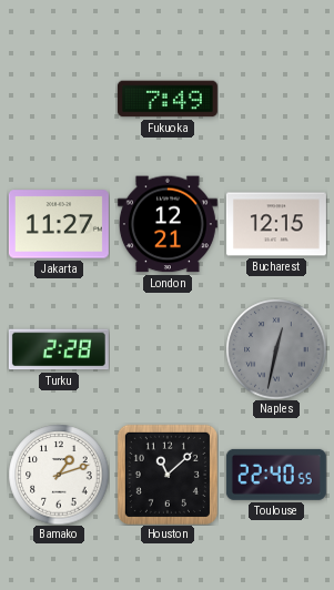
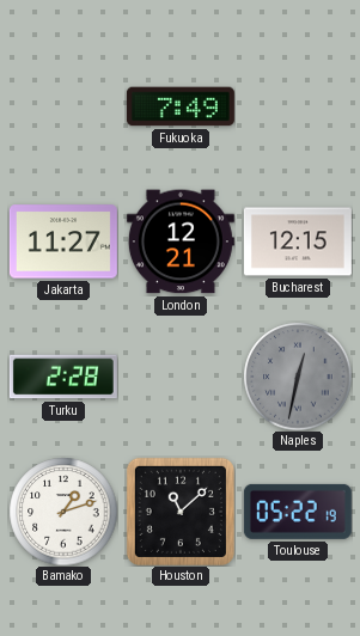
Toulouse: 22:40 -> 05:22
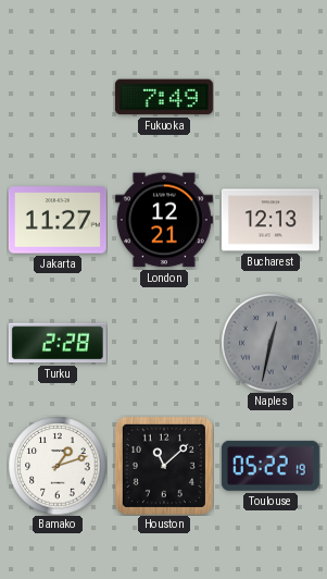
Bucharest: 12:15 -> 12:13
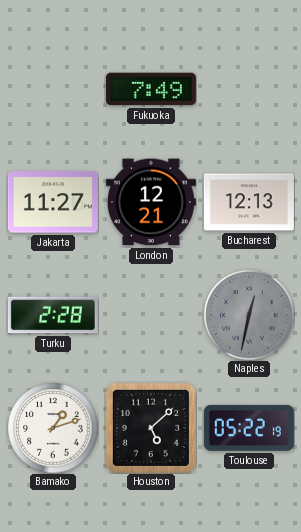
Houston: 11:08 -> 5:08
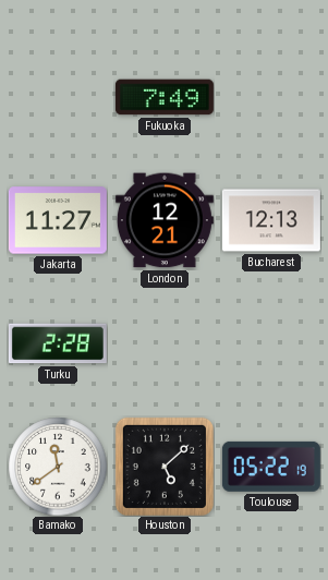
Naples: 12:32 -> none
Bamako: 1:12 -> 11:39
